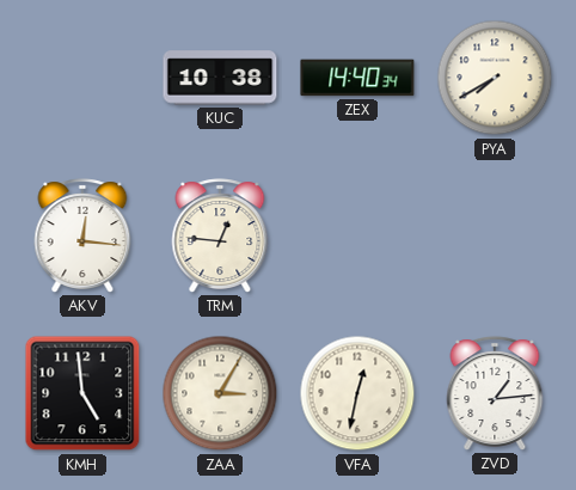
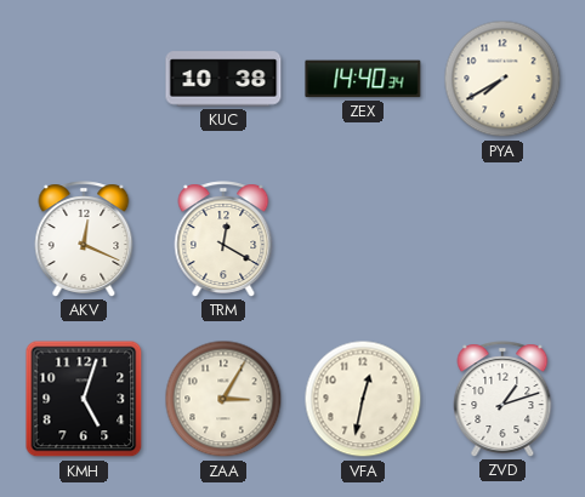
AKV: 12:16 -> 12:19
TRM: 12:46 -> 12:20
KMH: 4:59 -> 5:03
ZVD: 1:14 -> 1:12
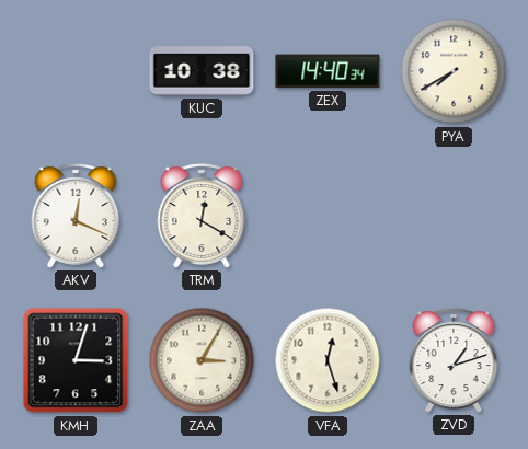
KMH: 5:03 -> 3:03
VFA: 12:32 -> 12:27
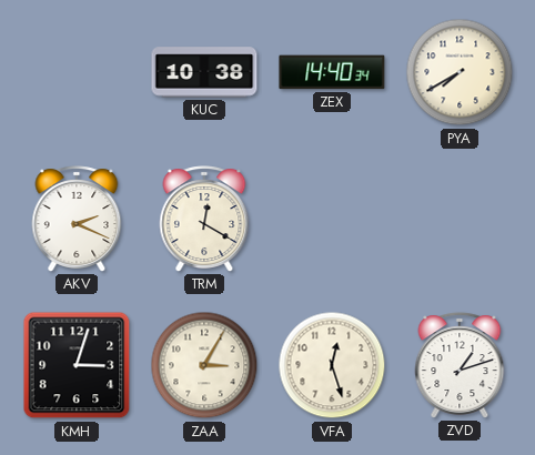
AKV: 12:19 -> 2:19
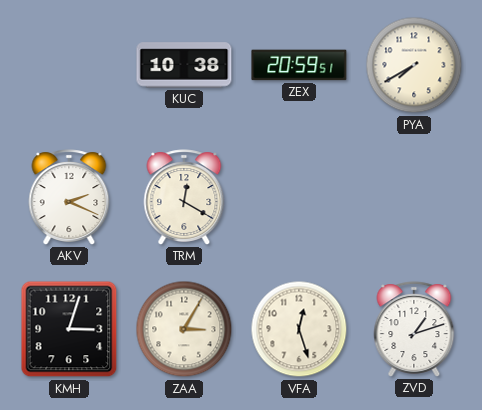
ZEX: 14:40 -> 20:59
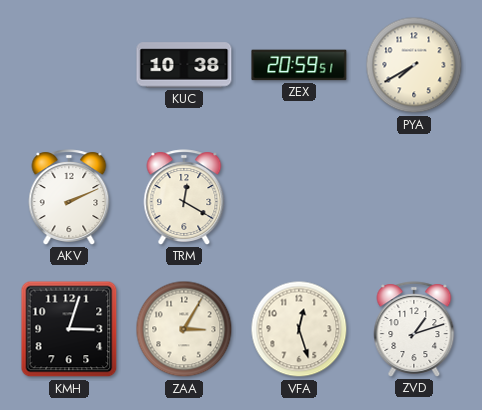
AKV: 2:19 -> 2:11
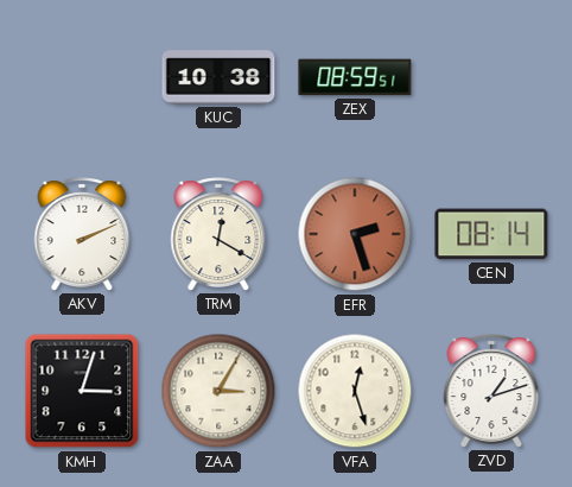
ZEX: 20:59 -> 08:59
PYA: 7:40 -> none
EFR: none -> 2:27
CEN: none -> 08:14
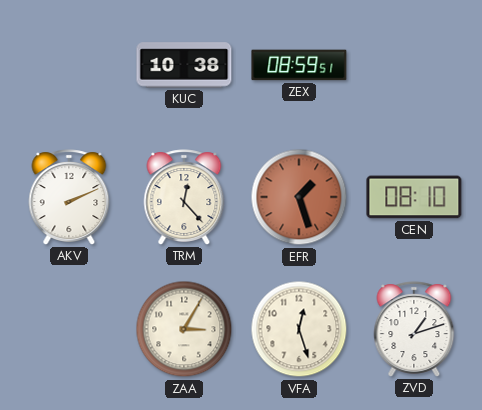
TRM: 12:20 -> 12:23
EFR: 2:27 -> 1:27
CEN: 08:14 -> 08:10
KMH: 3:03 -> none
